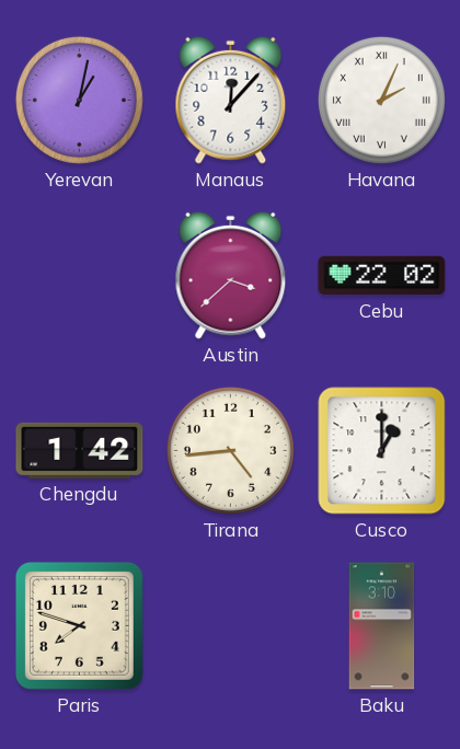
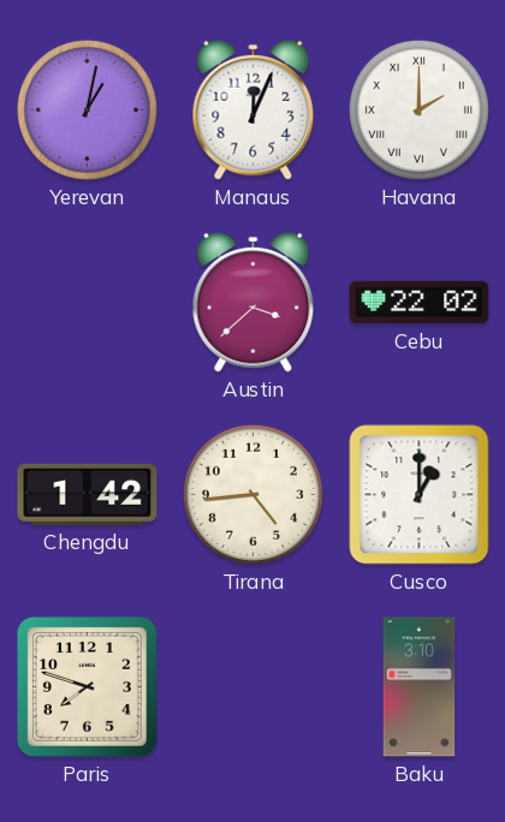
Manaus: 12:07 -> 12:04
Havana: 2:04 -> 2:00
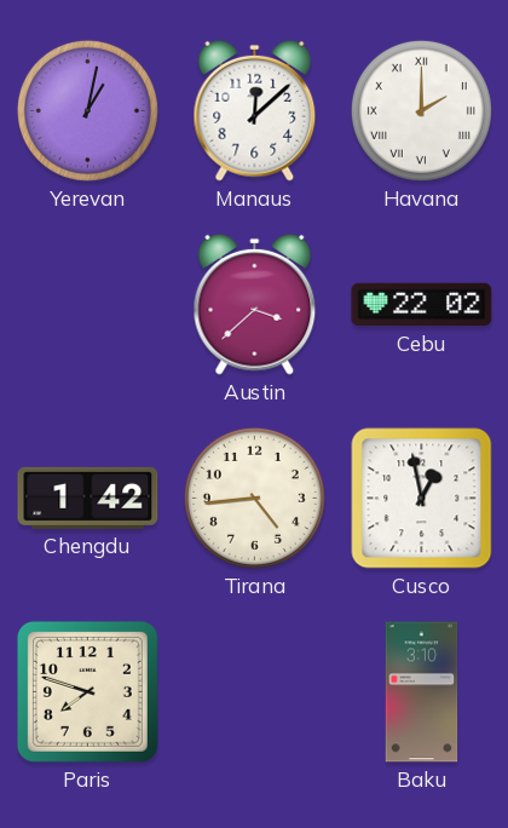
Manaus: 12:04 -> 12:08
Cusco: 1:00 -> 12:58
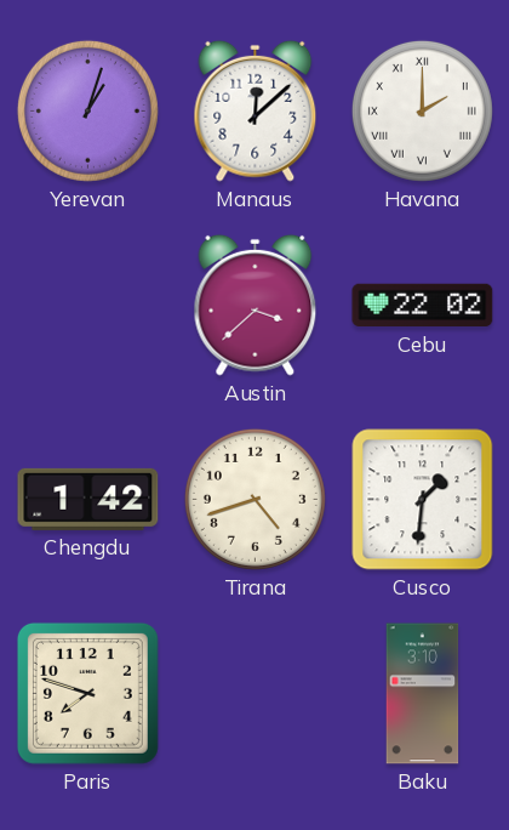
Yerevan: 1:02 -> 1:03
Tirana: 4:44 -> 4:42
Cusco: 12:58 -> 1:31
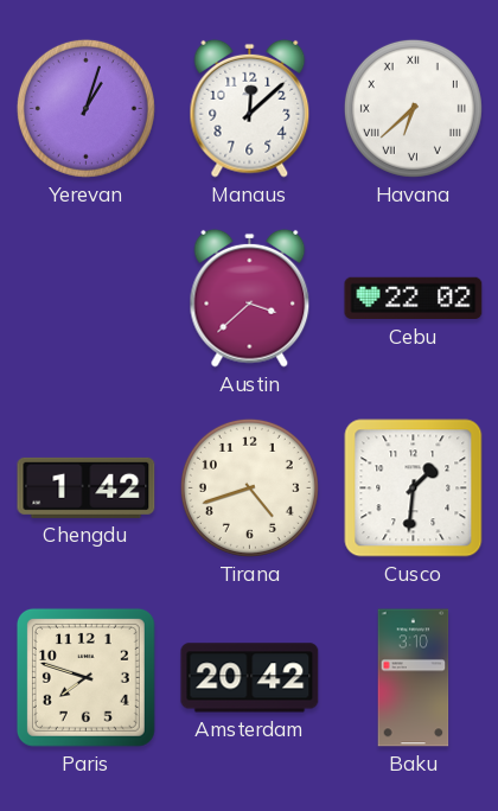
Havana: 2:00 -> 6:38
Amsterdam: none -> 20:42
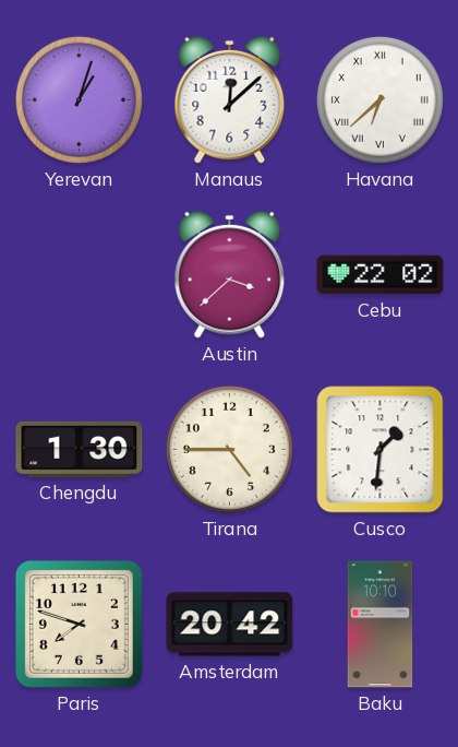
Chengdu: 1:42 -> 1:30
Tirana: 4:42 -> 4:45
Baku: 3:10 -> 10:10
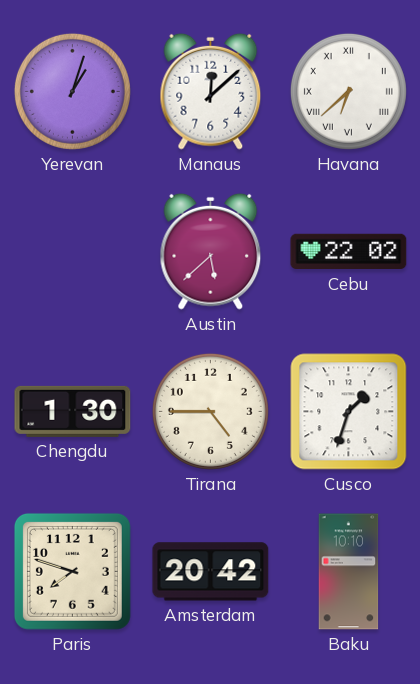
Austin: 3:38 -> 5:38
Cusco: 1:31 -> 1:33
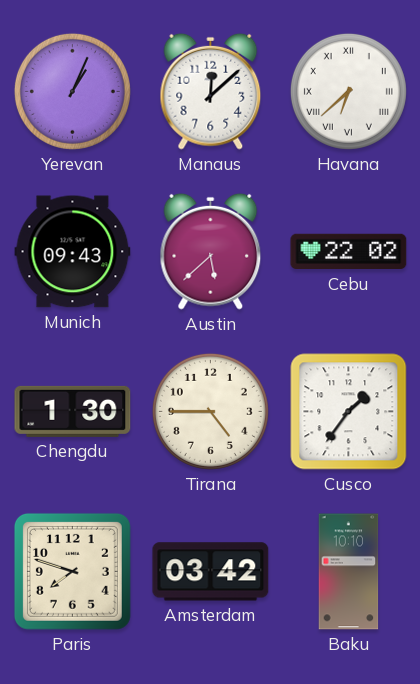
Yerevan: 1:03 -> 1:04
Munich: none -> 09:43
Cusco: 1:33 -> 1:36
Amsterdam: 20:42 -> 03:42
